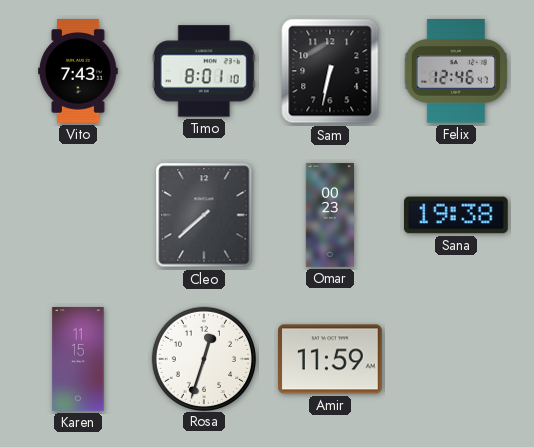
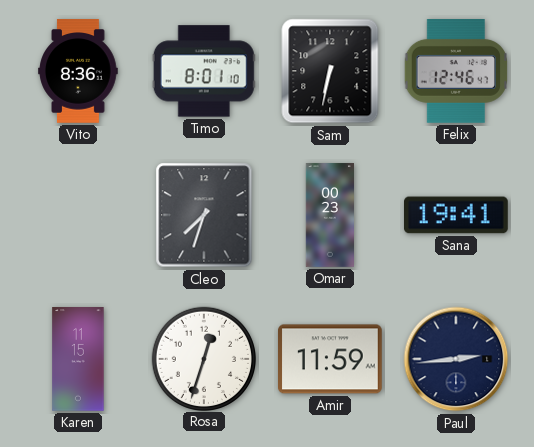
Vito: 7:43 -> 8:36
Cleo: 7:38 -> 7:33
Sana: 19:38 -> 19:41
Paul: none -> 2:44
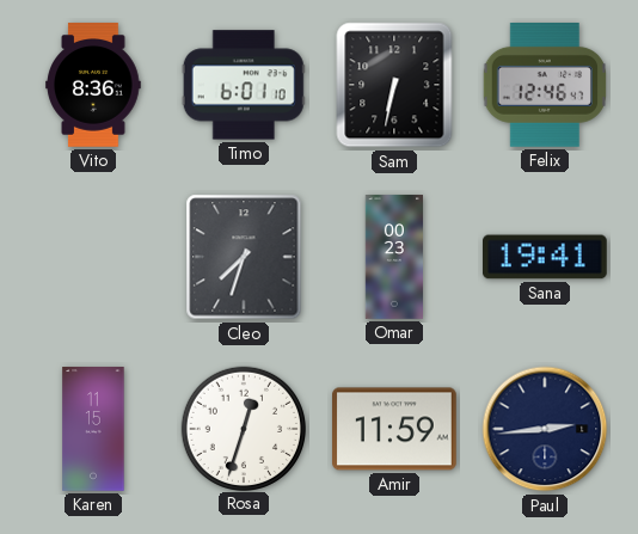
Timo: 8:01 -> 6:01
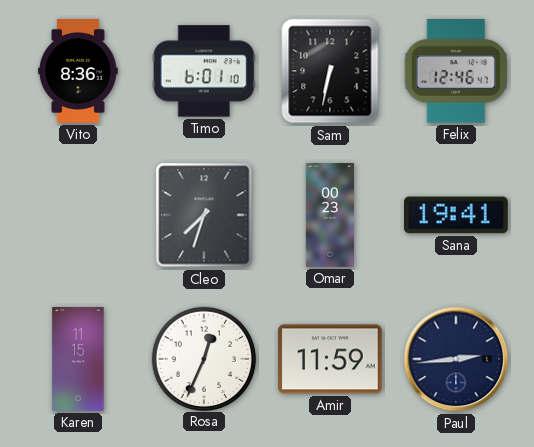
Rosa: 12:33 -> 12:34
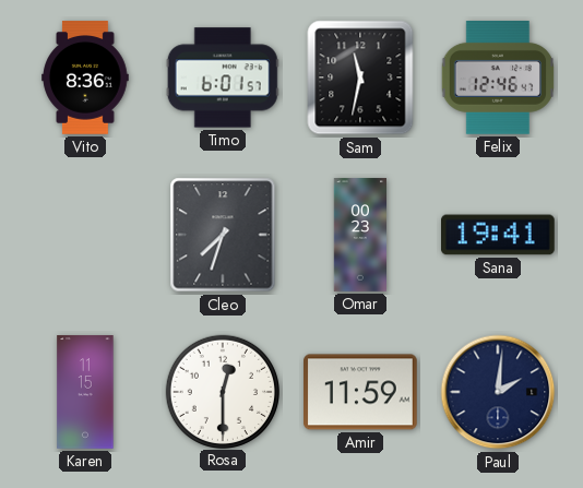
Timo: 6:01:10 -> 6:01:57
Sam: 6:32 -> 11:32
Rosa: 12:34 -> 12:30
Paul: 2:44 -> 2:01
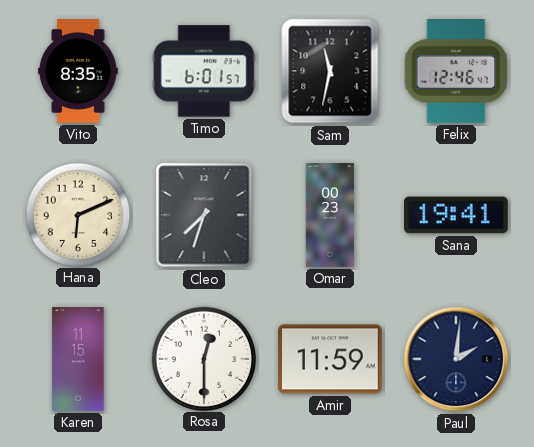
Vito: 8:36 -> 8:35
Hana: none -> 6:11
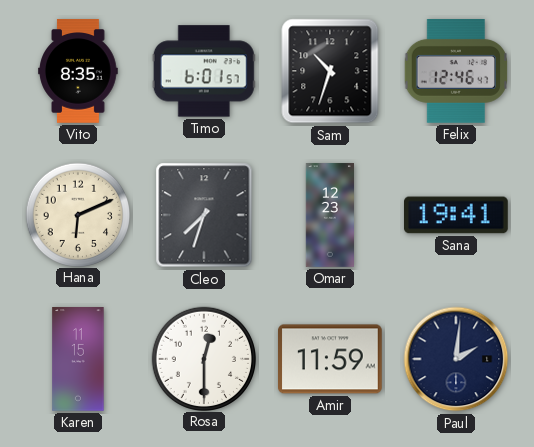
Sam: 11:32 -> 10:33
Omar: 00:23 -> 12:23
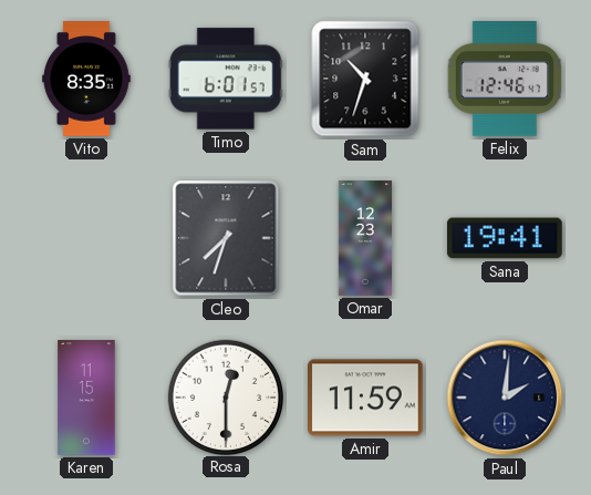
Hana: 6:11 -> none
